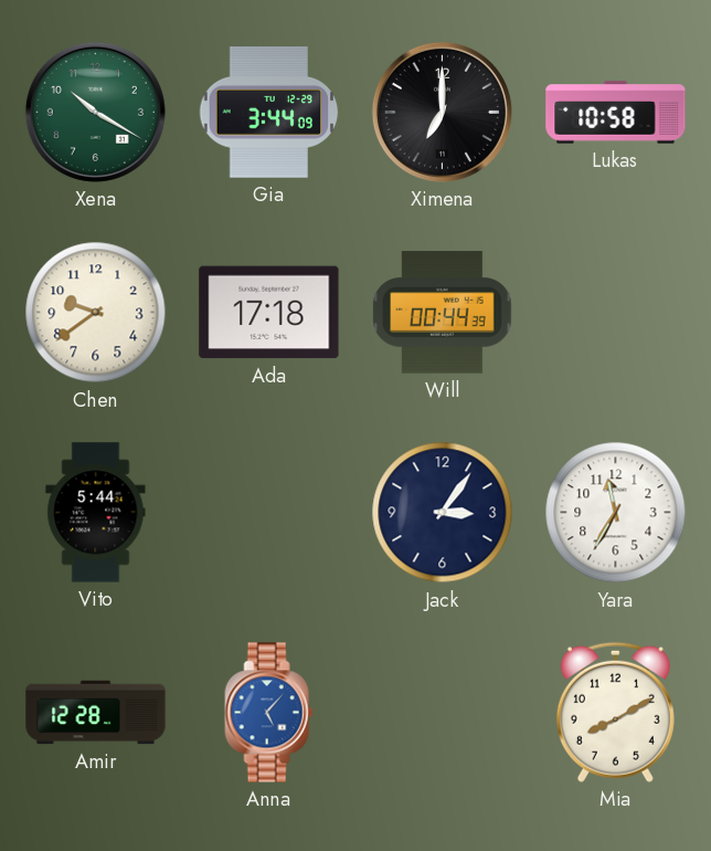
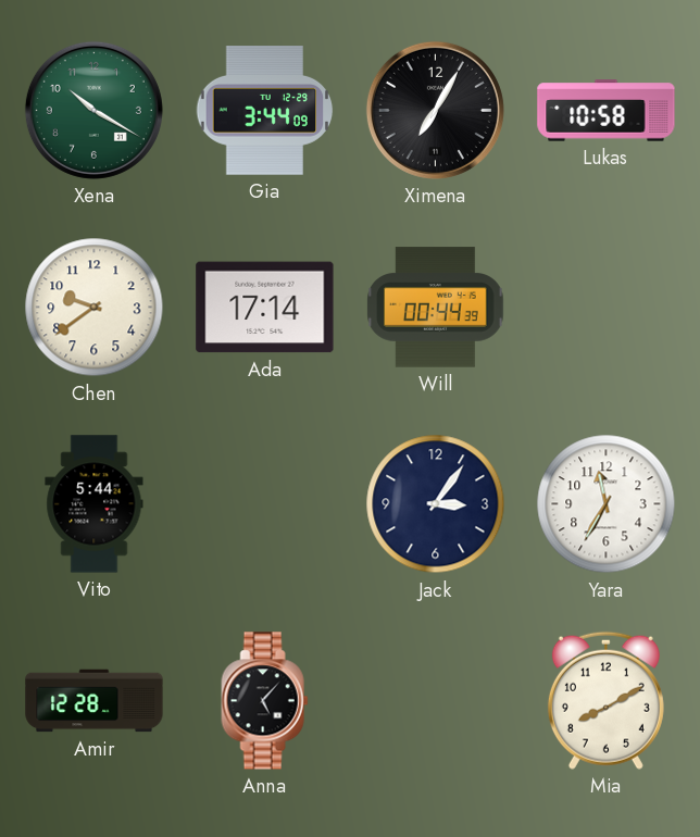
Ximena: 7:00 -> 7:05
Ada: 17:18 -> 17:14
Anna dial: blue -> black
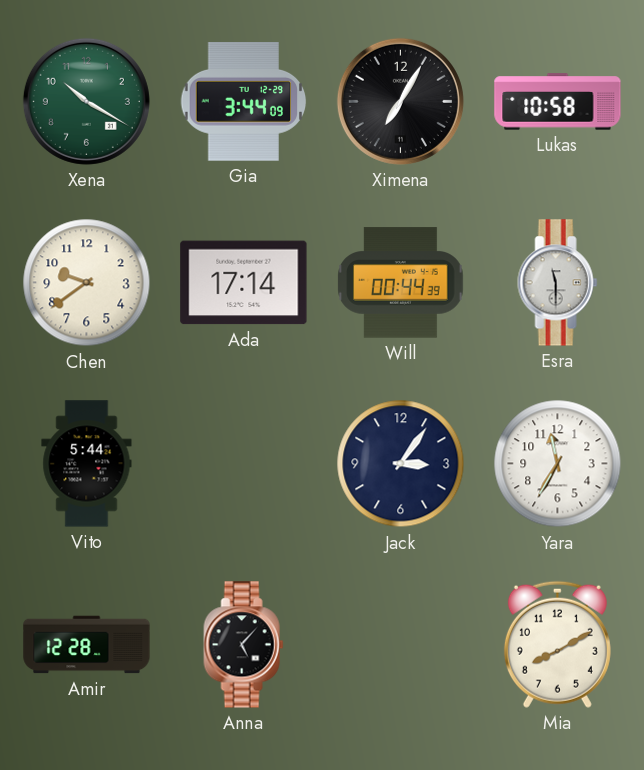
Esra: none -> 11:30
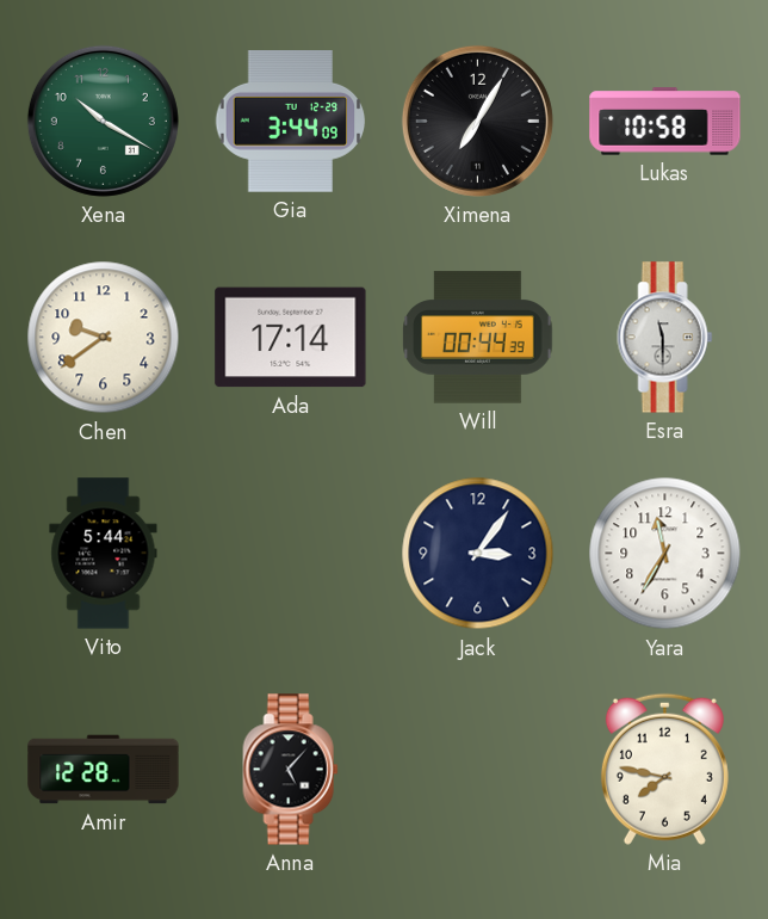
Mia: 8:10 -> 7:47
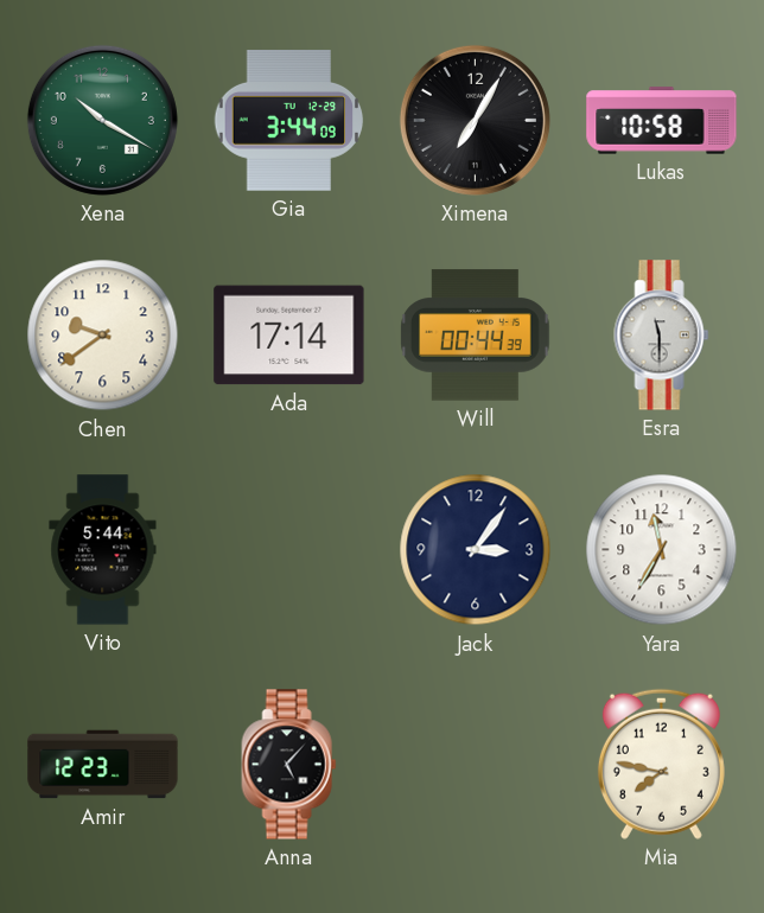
Amir: 12:28 -> 12:23
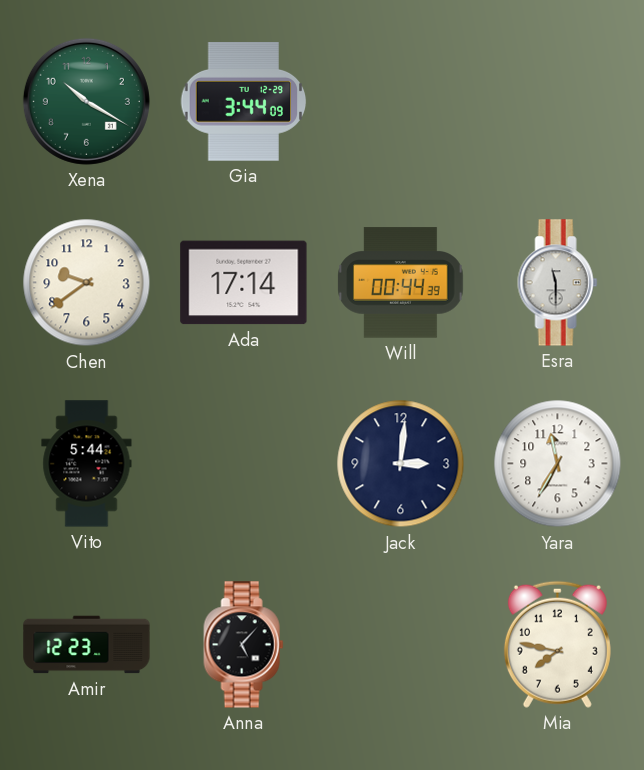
Ximena: 7:05 -> none
Lukas: 10:58 -> none
Jack: 3:06 -> 3:01
